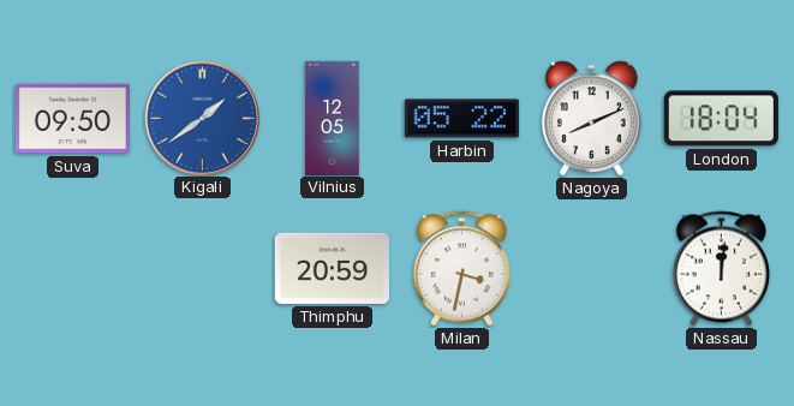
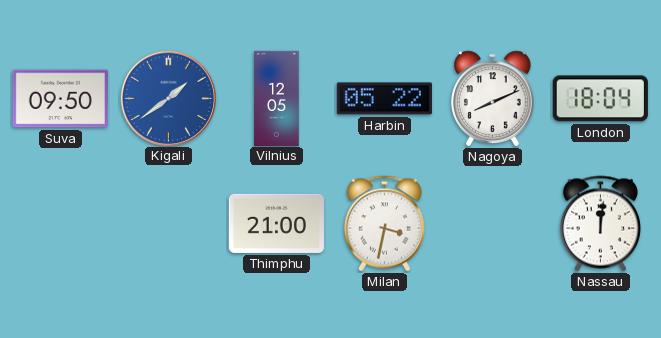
Thimphu: 20:59 -> 21:00
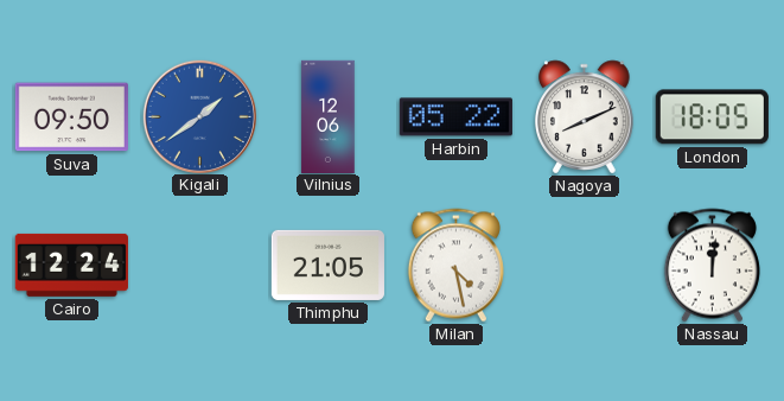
Vilnius: 12:05 -> 12:06
London: 18:04 -> 18:05
Cairo: none -> 12:24
Thimphu: 21:00 -> 21:05
Milan: 3:32 -> 4:28
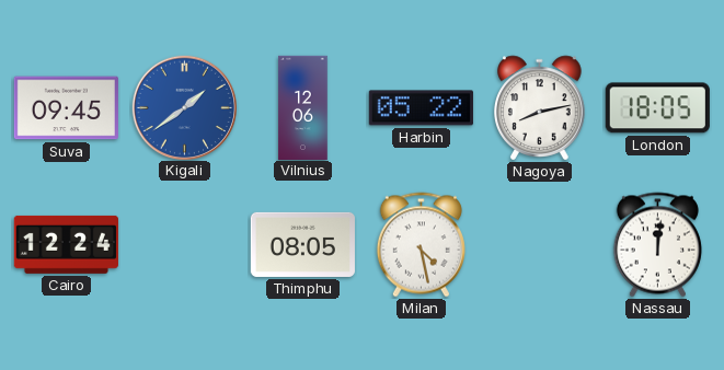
Suva: 09:50 -> 09:45
Nagoya: 8:11 -> 8:13
Thimphu: 21:05 -> 08:05
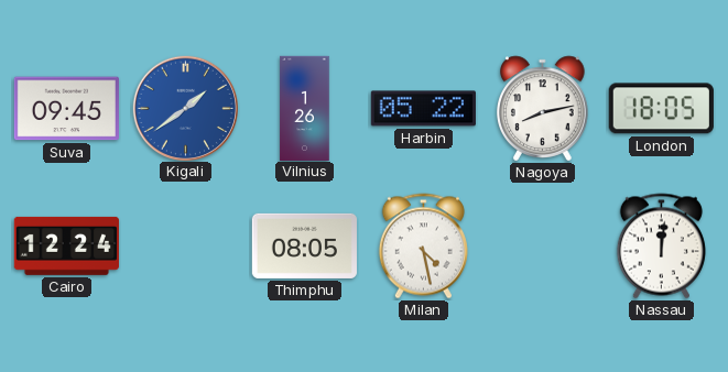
Vilnius: 12:06 -> 1:26
